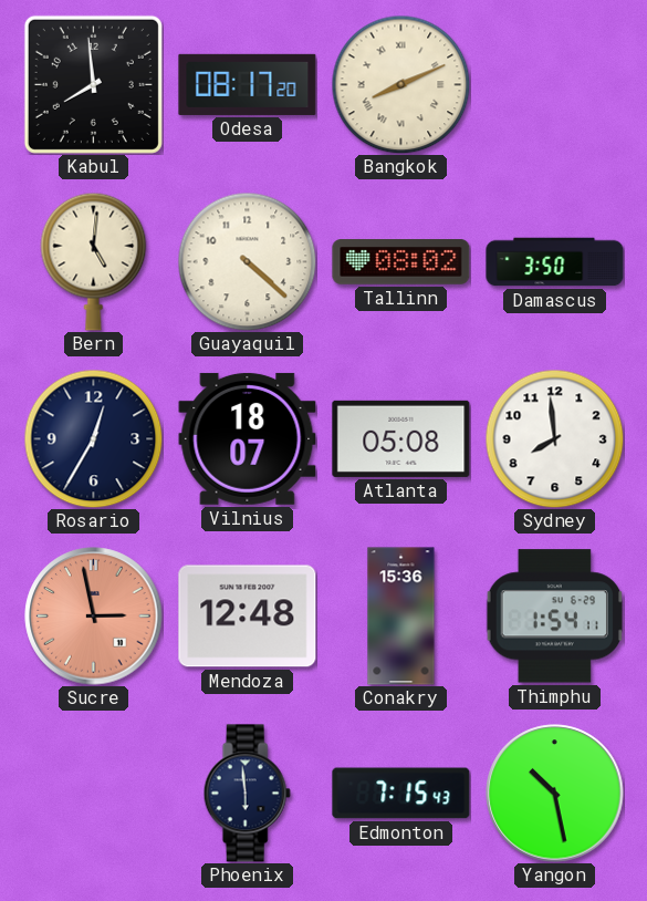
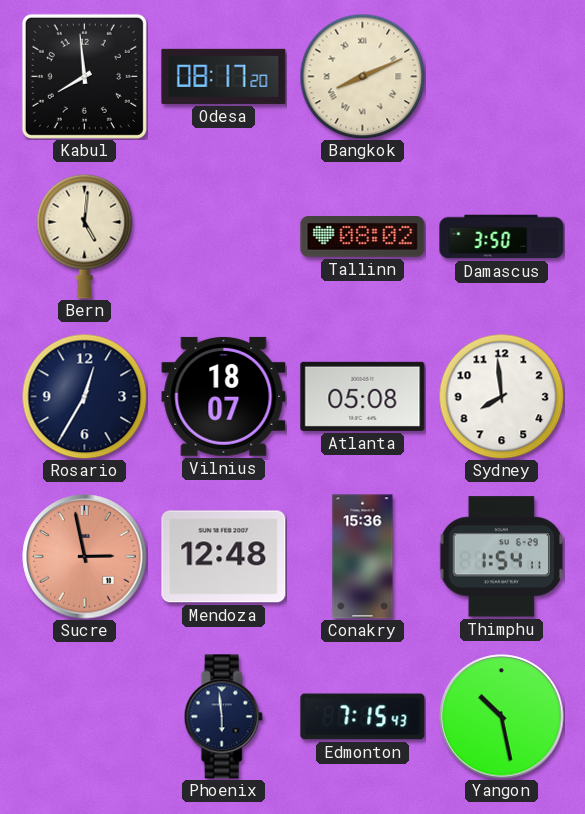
Guayaquil: 4:22 -> none
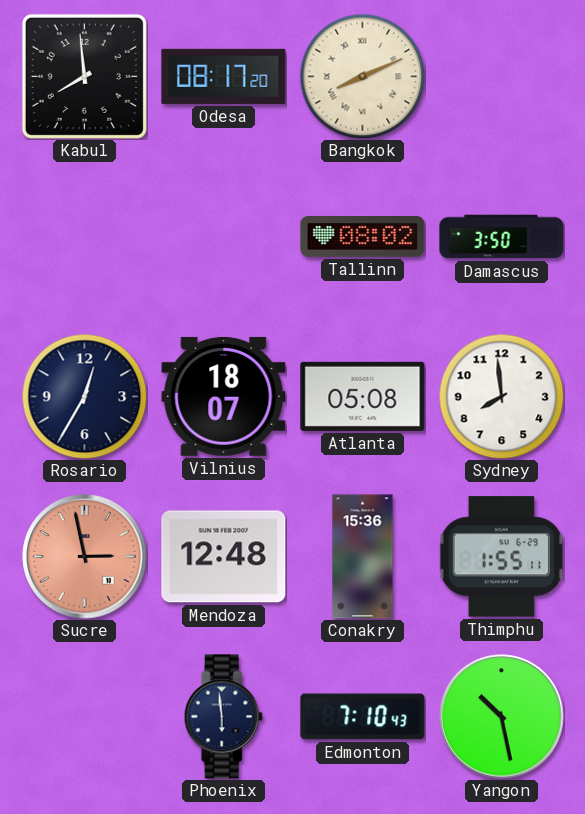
Bern: 5:01 -> none
Thimphu: 1:54 -> 1:55
Edmonton: 7:15 -> 7:10
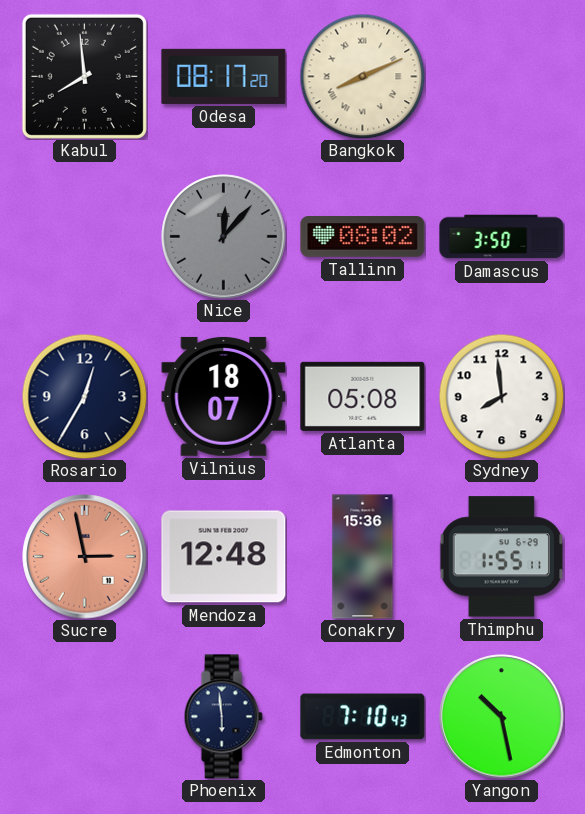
Nice: none -> 12:07
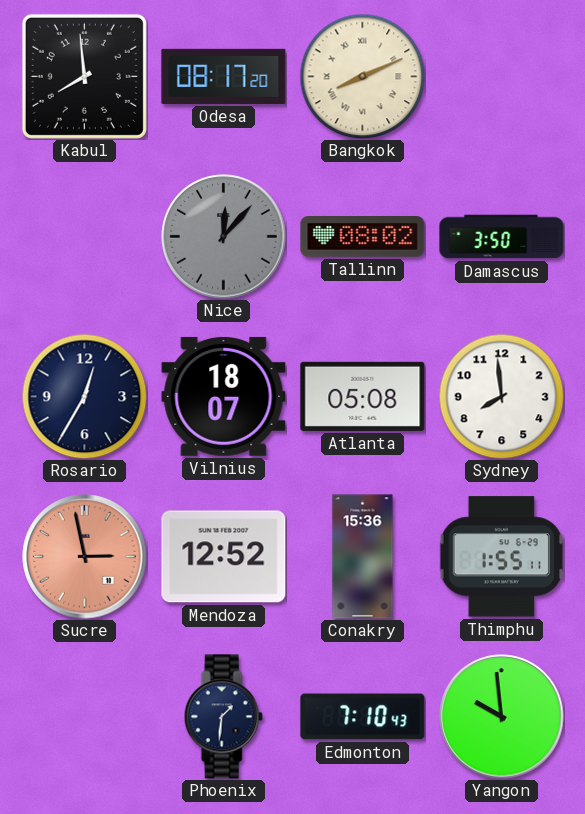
Mendoza: 12:48 -> 12:52
Phoenix: 5:59 -> 1:31
Yangon: 10:28 -> 9:59
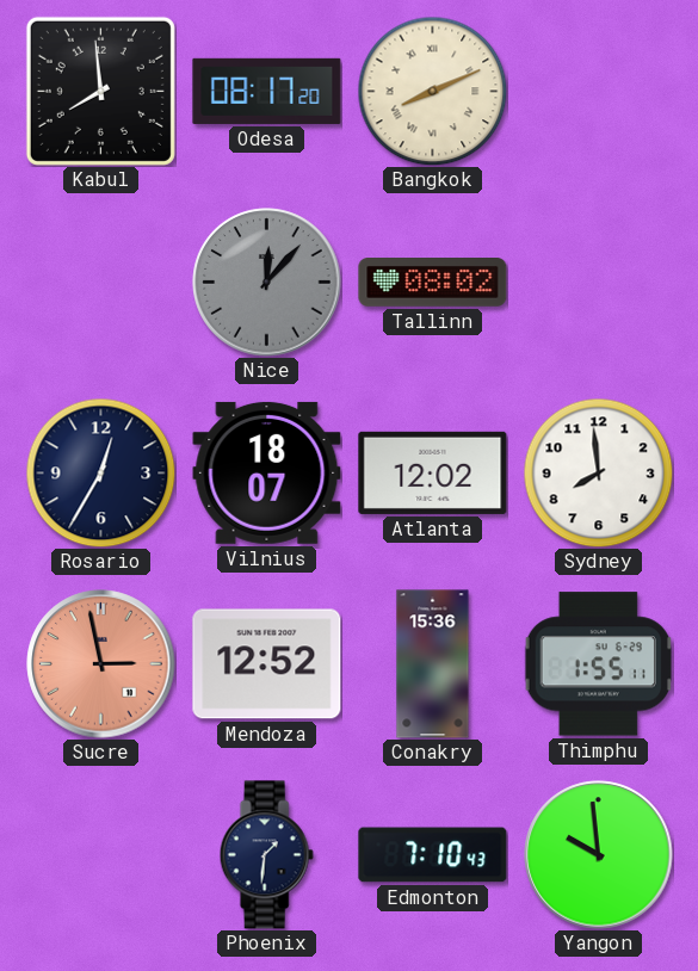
Damascus: 3:50 -> none
Atlanta: 05:08 -> 12:02
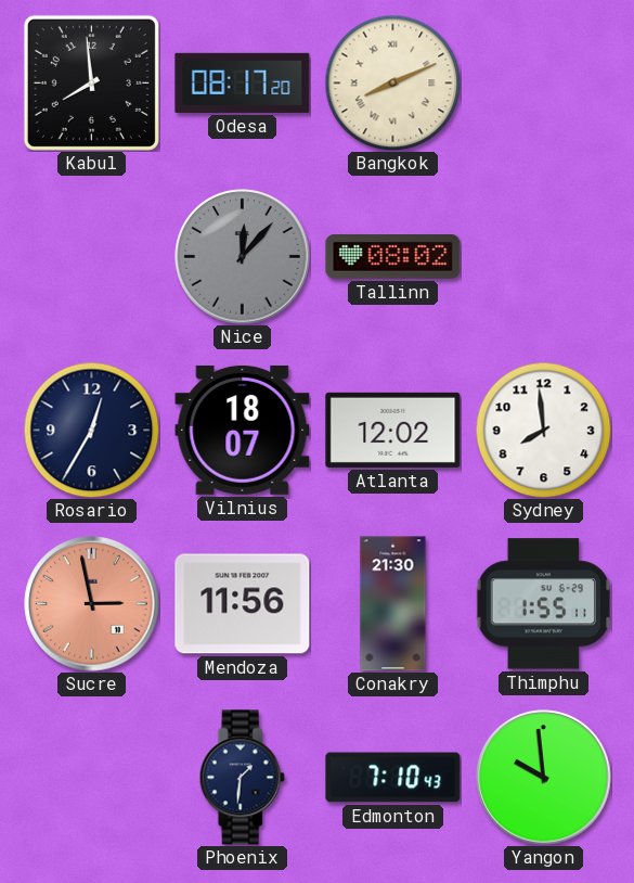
Mendoza: 12:52 -> 11:56
Conakry: 15:36 -> 21:30
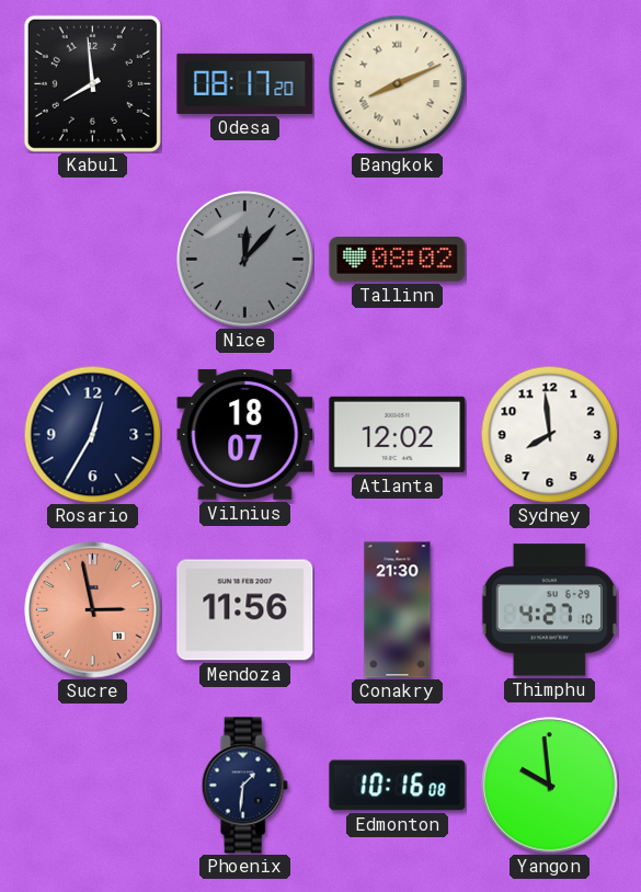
Thimphu: 1:55 -> 4:27
Edmonton: 7:10 -> 10:16
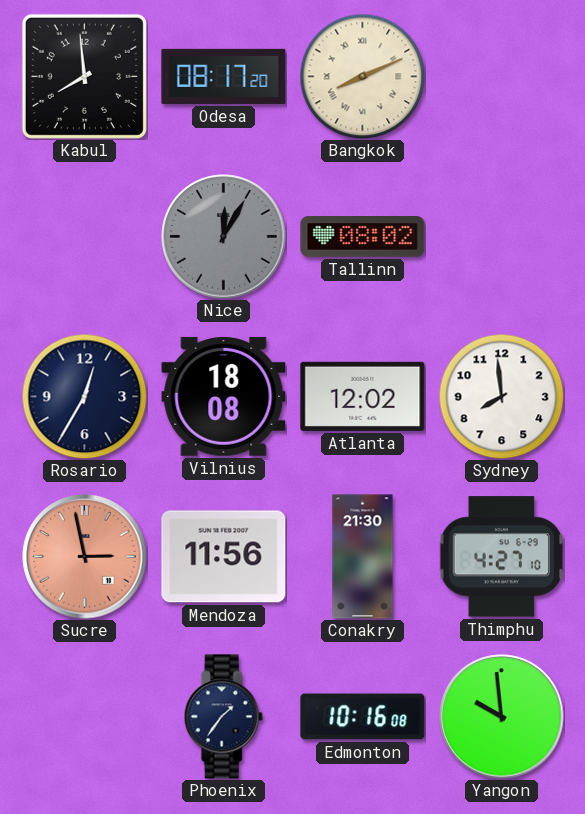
Nice: 12:07 -> 12:05
Vilnius: 18:07 -> 18:08
Phoenix: 1:31 -> 1:36
